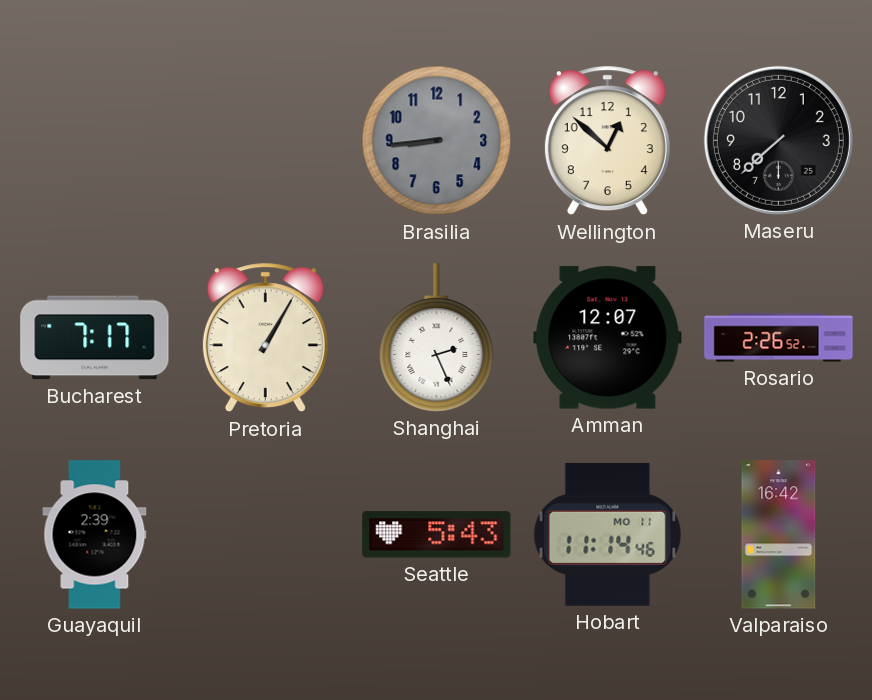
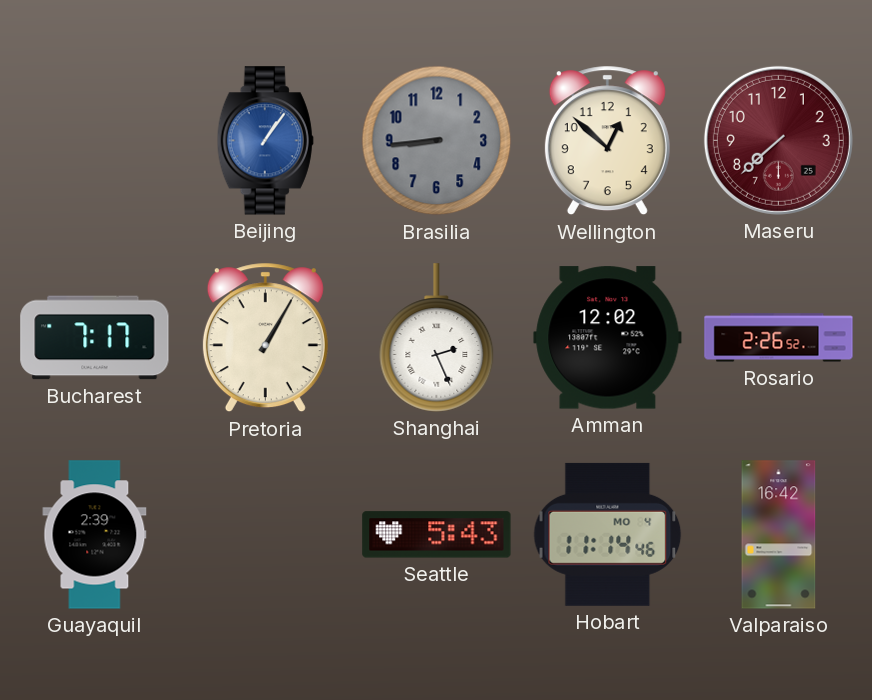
Beijing: none -> 1:06
Maseru dial: black -> burgundy
Amman: 12:07 -> 12:02
Hobart date: MO 11 -> MO 4
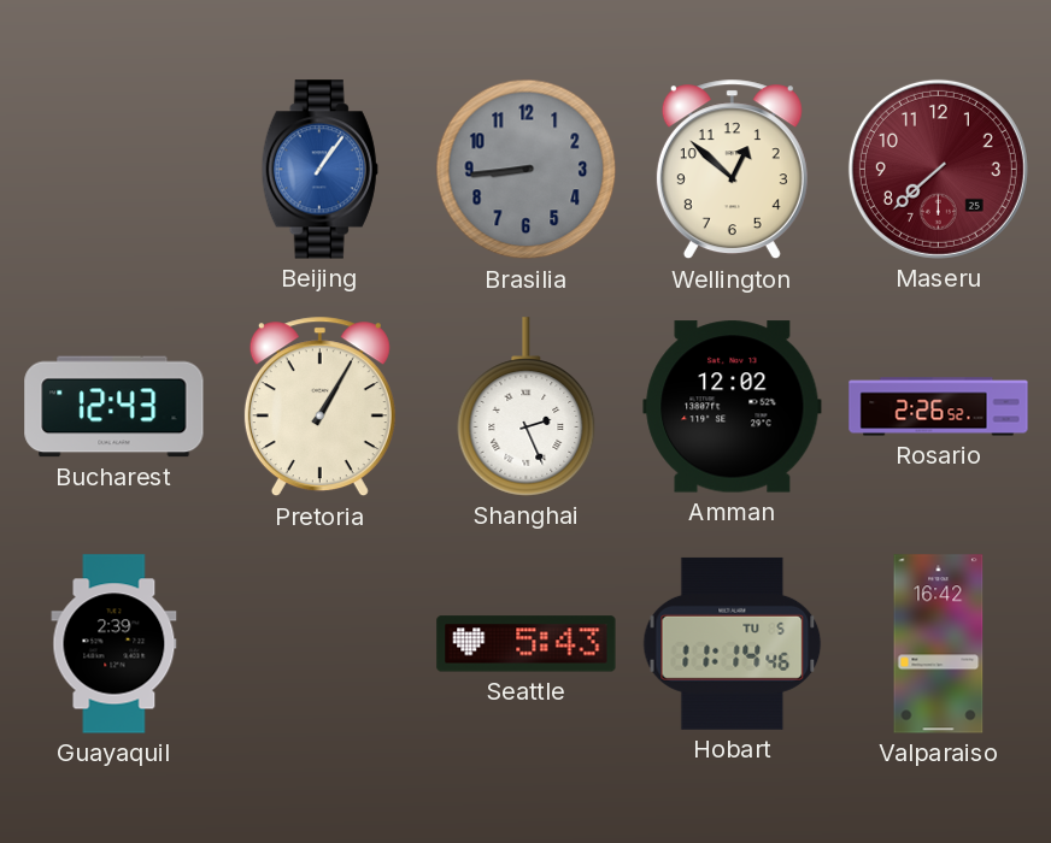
Bucharest: 7:17 -> 12:43
Hobart date: MO 4 -> TU 5
